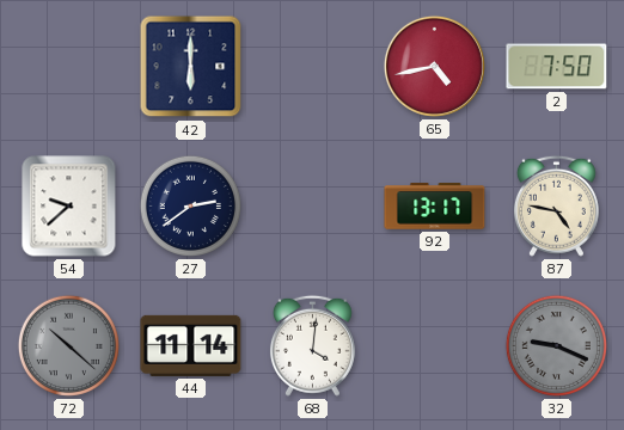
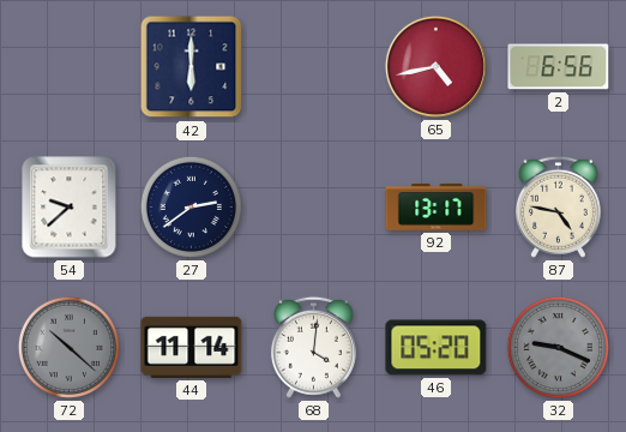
2: 7:50 -> 6:56
46: none -> 05:20
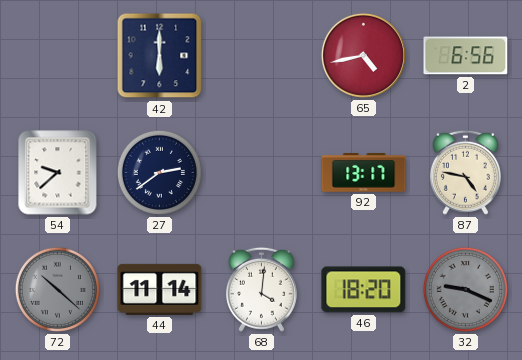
46: 05:20 -> 18:20
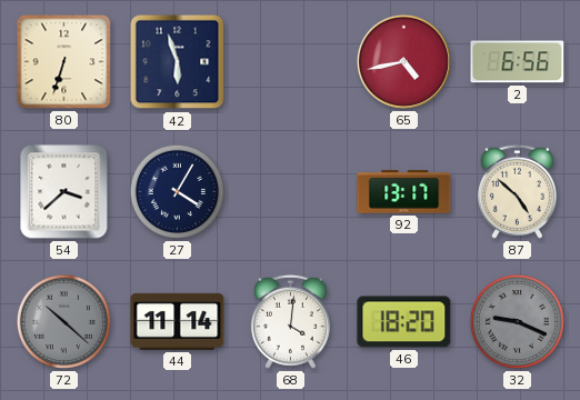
80: none -> 6:33
42: 6:00 -> 5:57
54: 9:38 -> 3:38
27: 2:39 -> 4:05
87: 4:47 -> 4:52
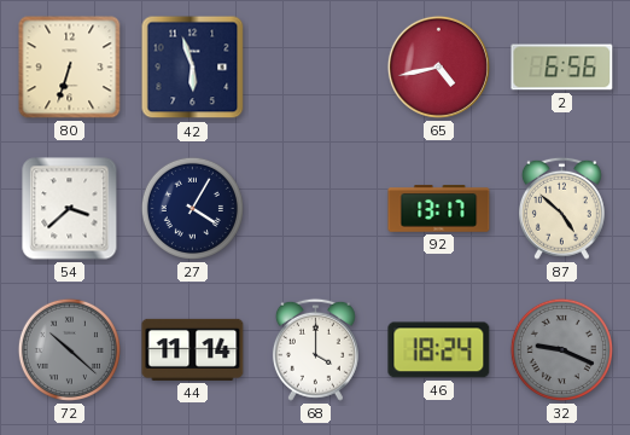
68: 4:01 -> 4:00
46: 18:20 -> 18:24
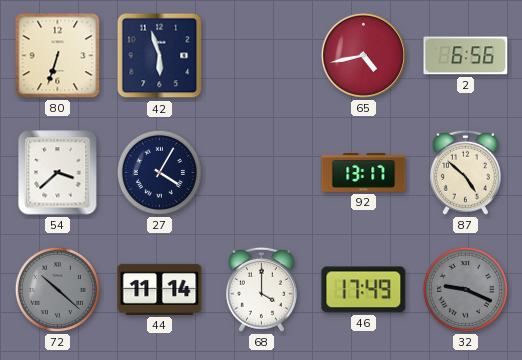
46: 18:24 -> 17:49
